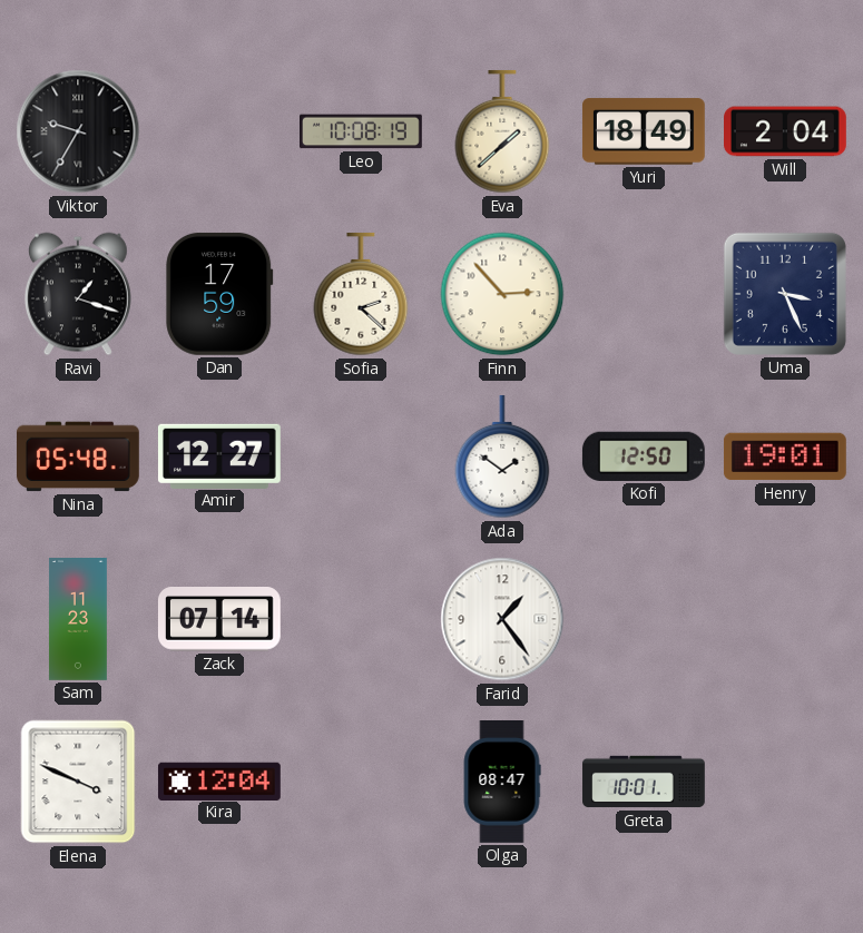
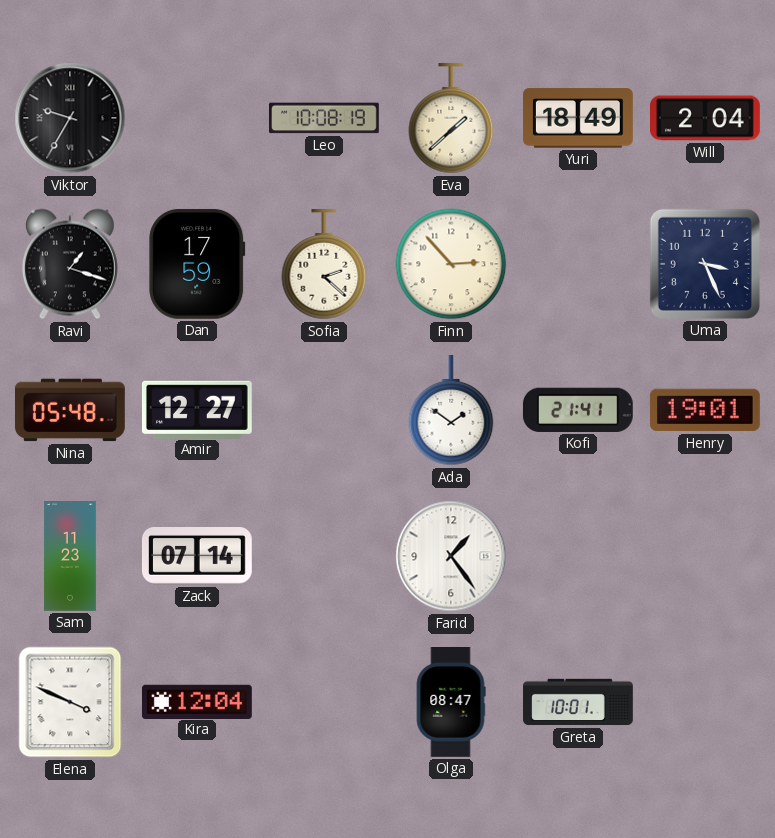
Kofi: 12:50 -> 21:41
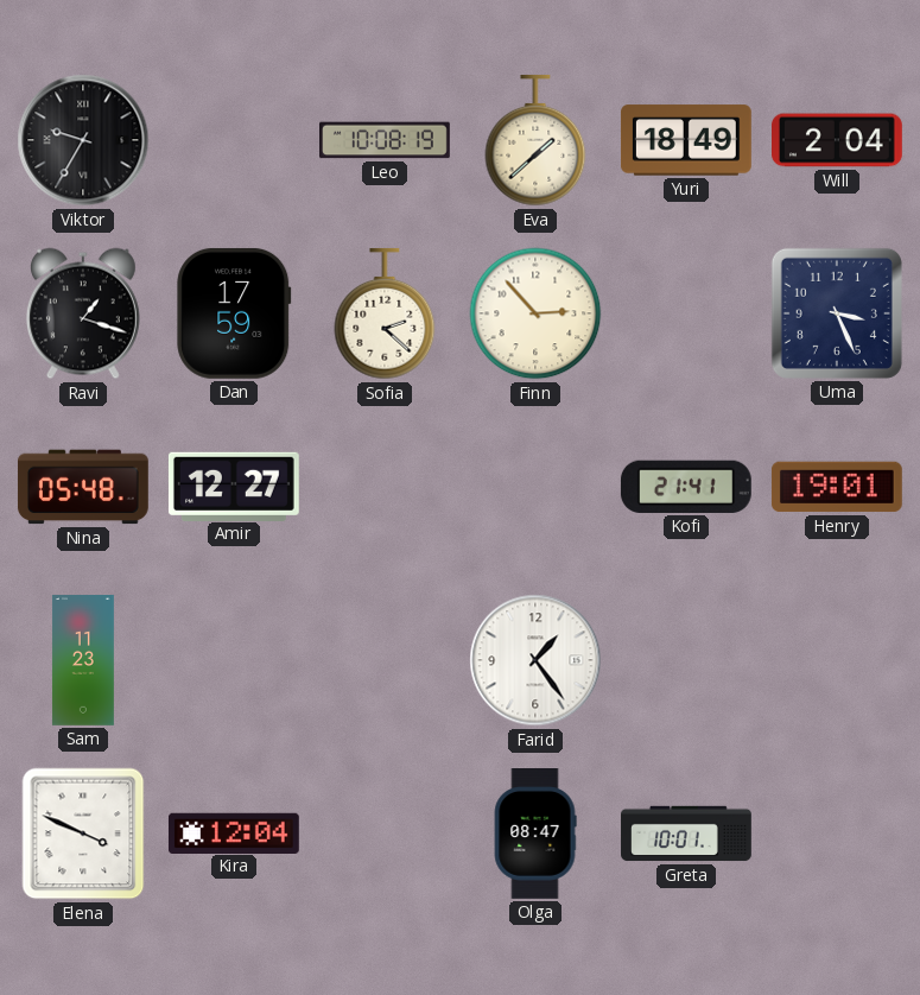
Ada: 1:51 -> none
Zack: 07:14 -> none
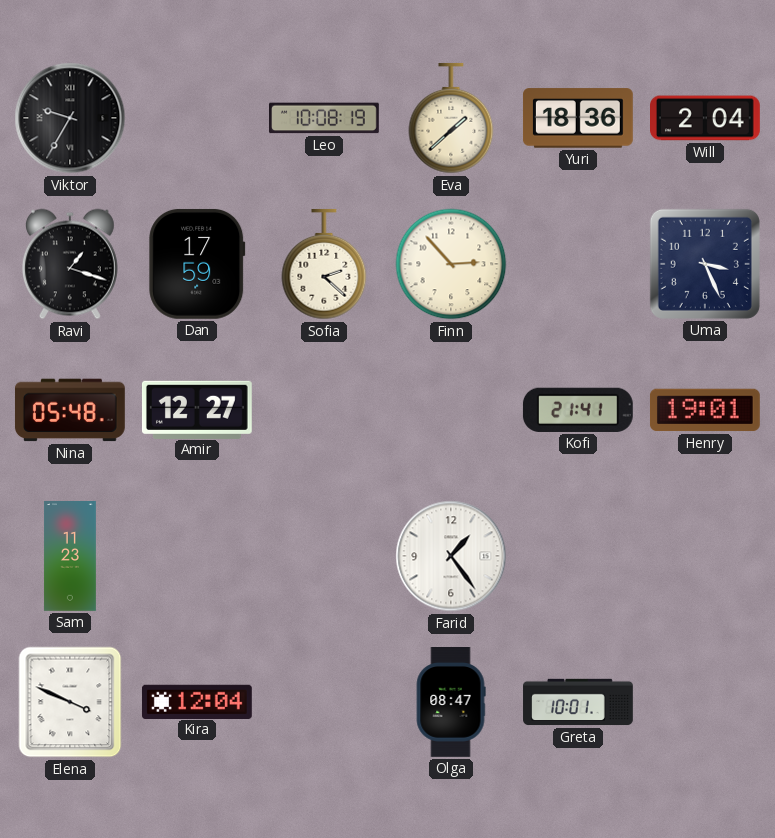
Yuri: 18:49 -> 18:36
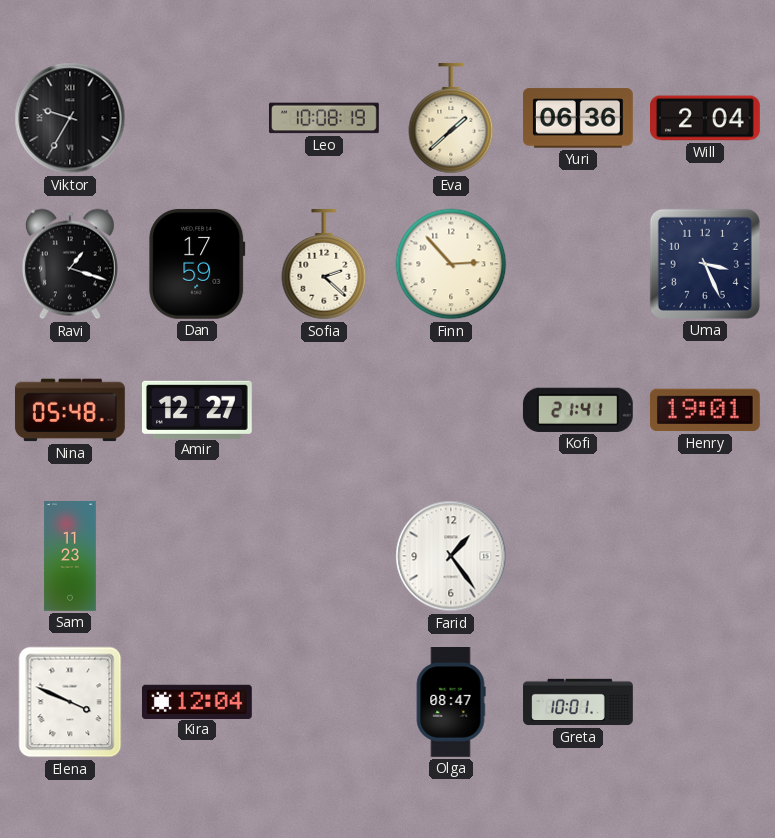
Yuri: 18:36 -> 06:36
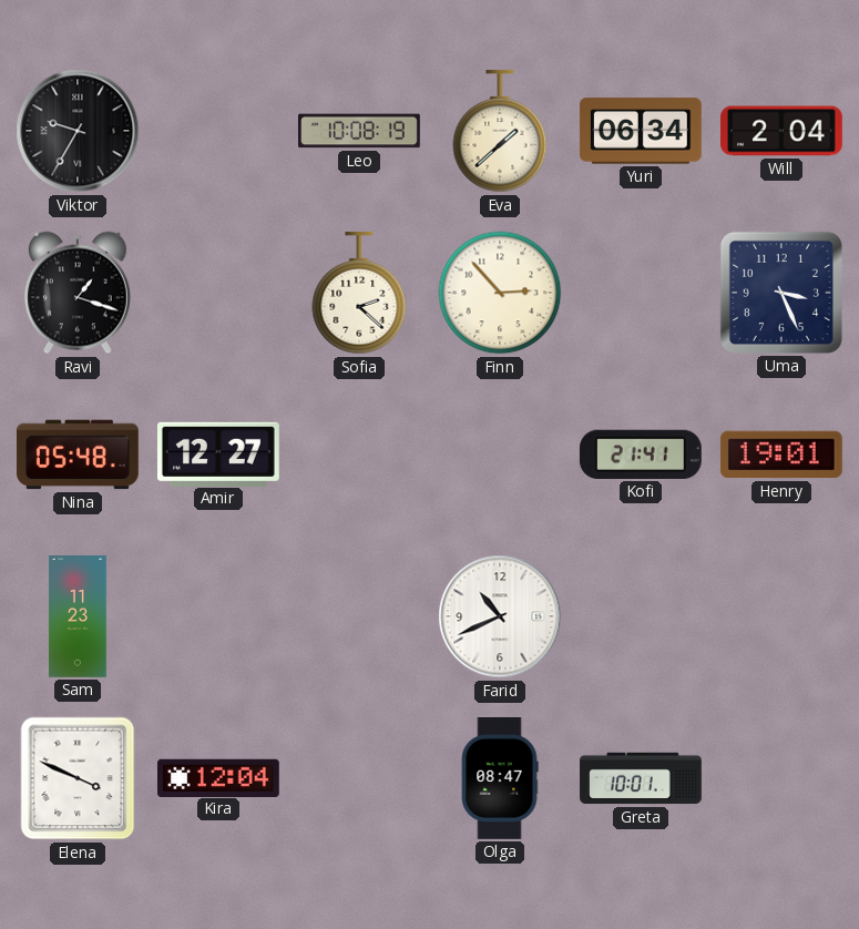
Yuri: 06:36 -> 06:34
Dan: 17:59 -> none
Farid: 1:24 -> 10:41
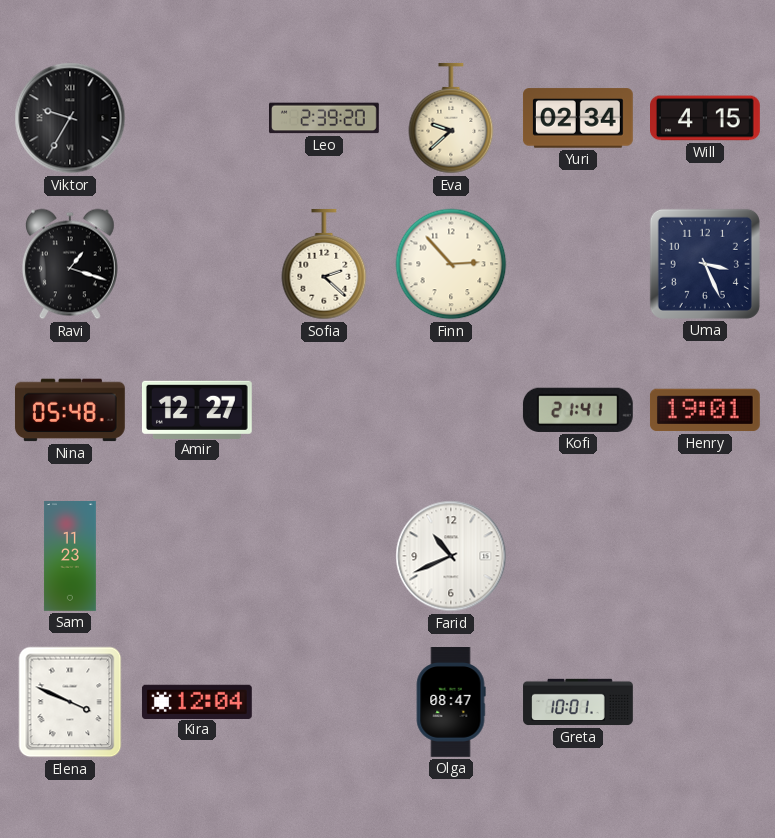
Leo: 10:08 -> 2:39
Eva: 1:38 -> 9:38
Yuri: 06:34 -> 02:34
Will: 2:04 -> 4:15
